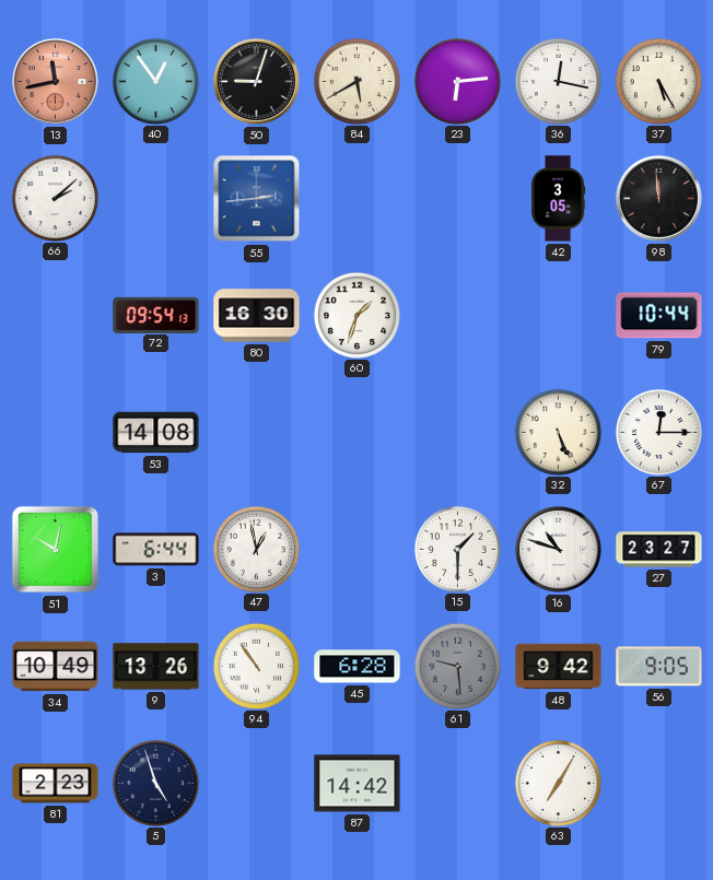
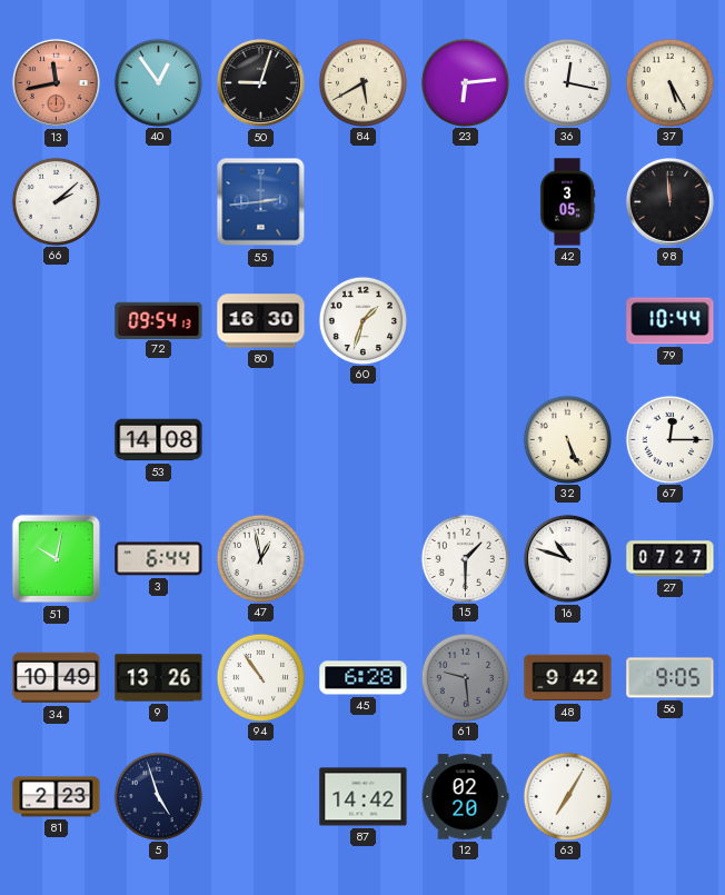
27: 23:27 -> 07:27
12: none -> 02:20
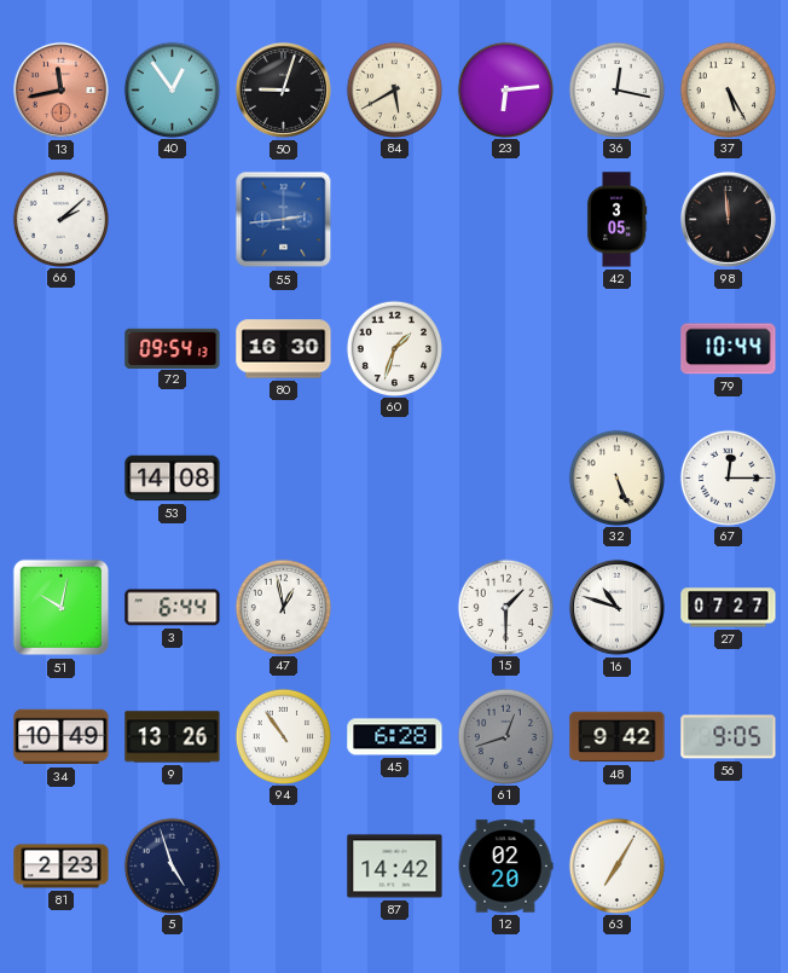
61: 9:29 -> 12:42
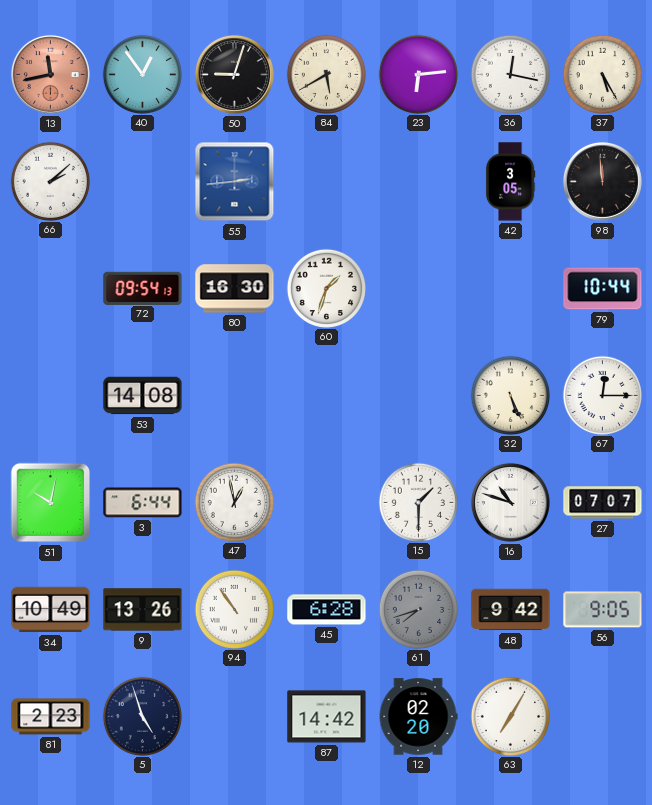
27: 07:27 -> 07:07
61: 12:42 -> 7:42
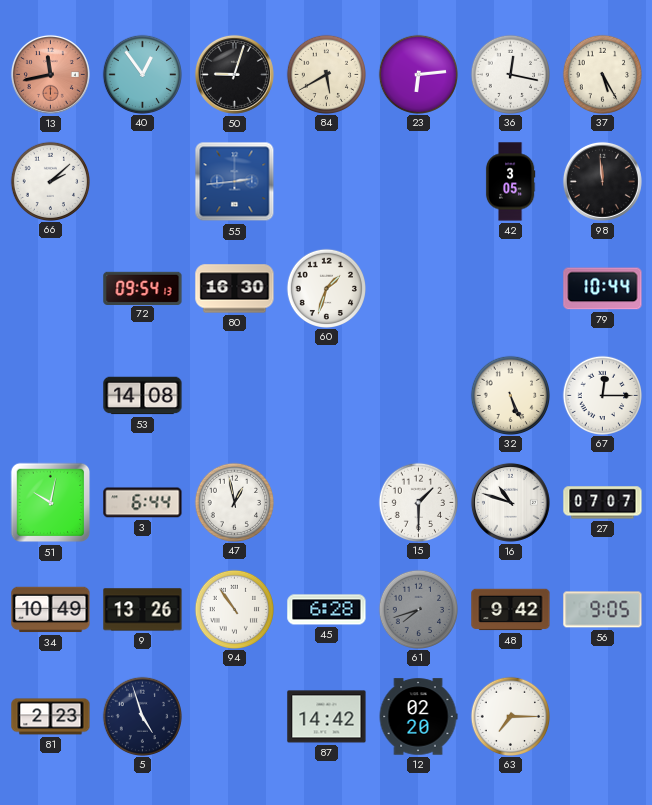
63: 7:05 -> 7:15
